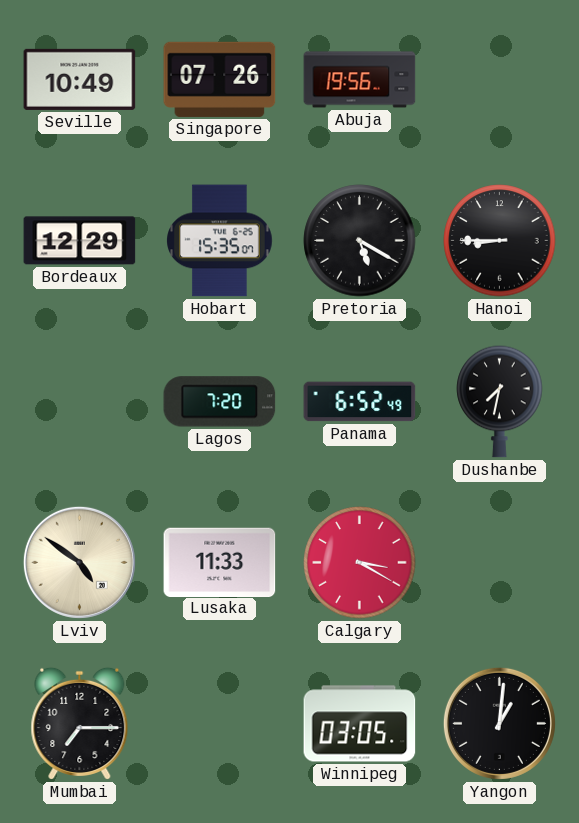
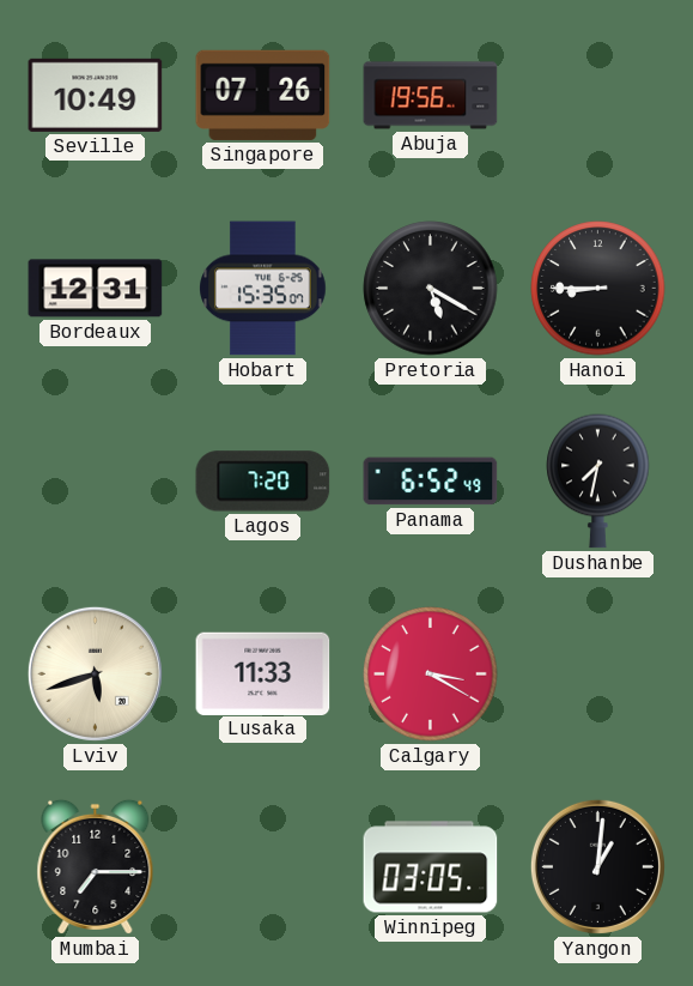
Bordeaux: 12:29 -> 12:31
Lviv: 4:51 -> 5:42
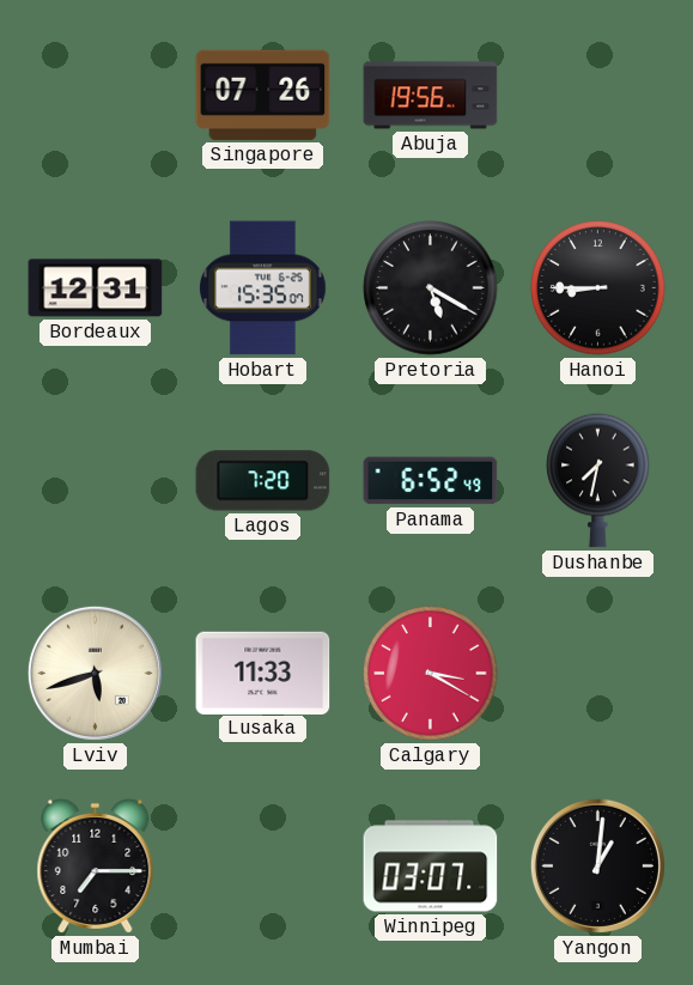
Seville: 10:49 -> none
Winnipeg: 03:05 -> 03:07
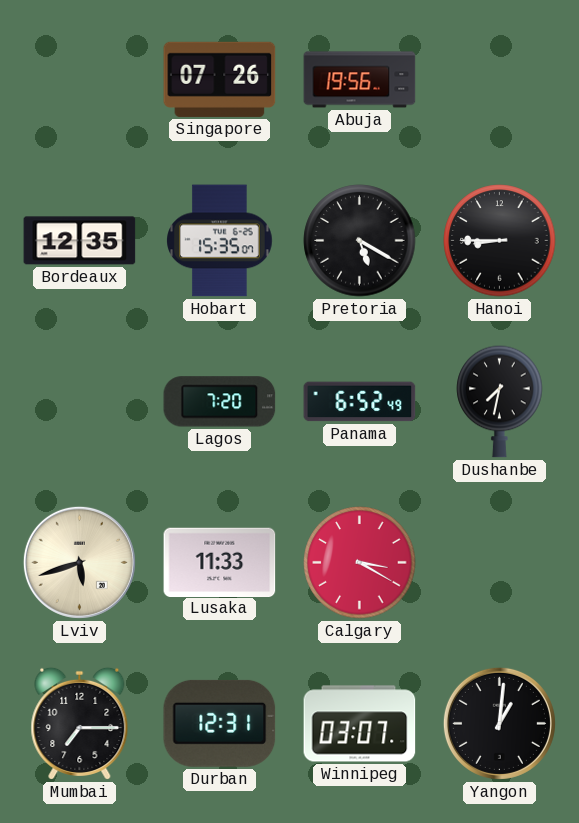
Bordeaux: 12:31 -> 12:35
Durban: none -> 12:31
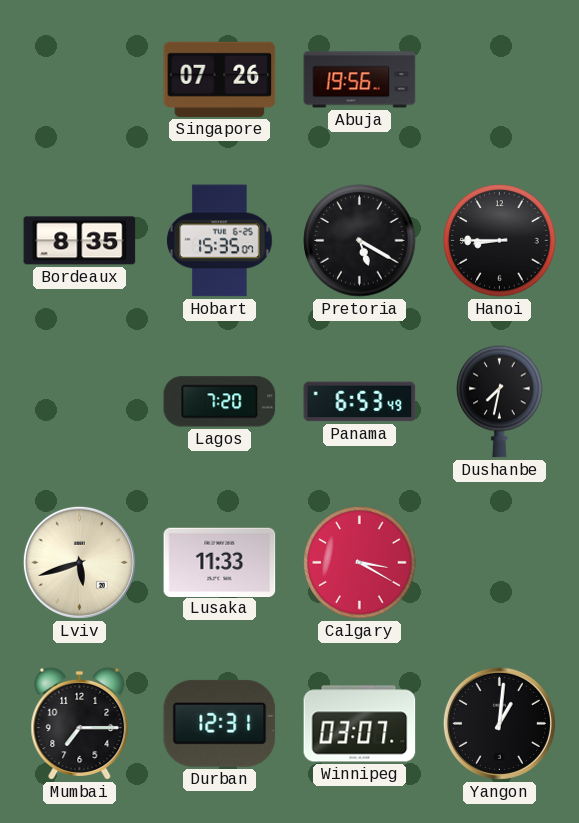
Bordeaux: 12:35 -> 8:35
Panama: 6:52 -> 6:53
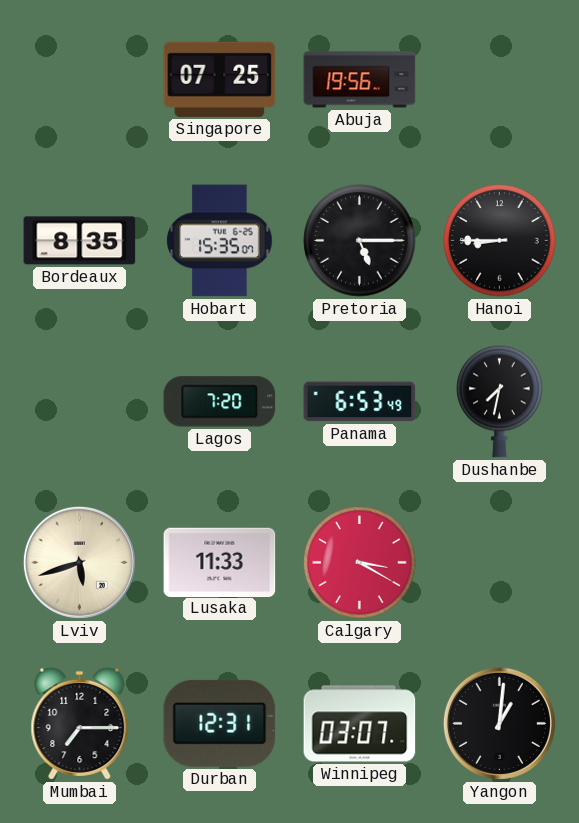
Singapore: 07:26 -> 07:25
Pretoria: 5:20 -> 5:15
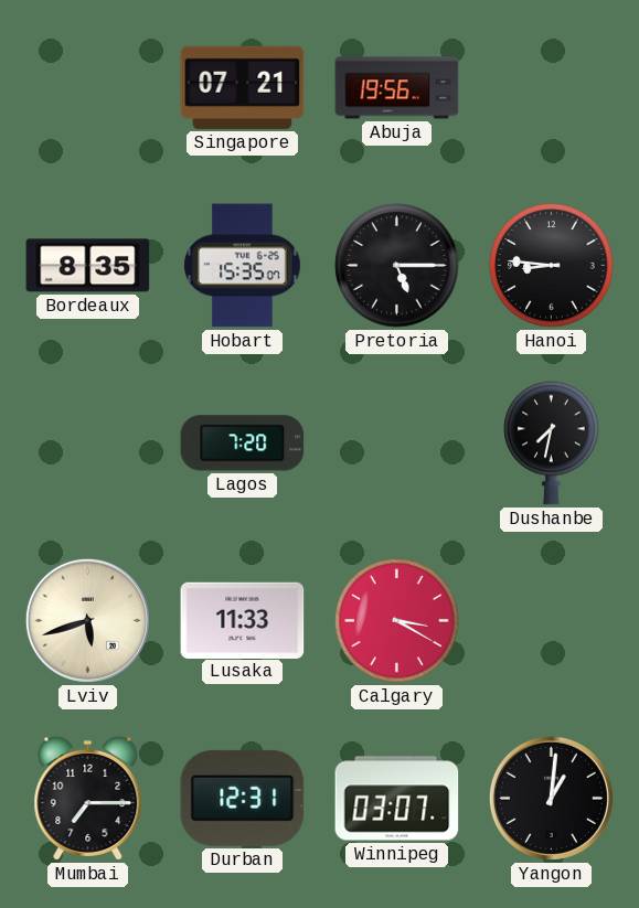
Singapore: 07:25 -> 07:21
Hanoi: 8:45 -> 8:46
Panama: 6:53 -> none
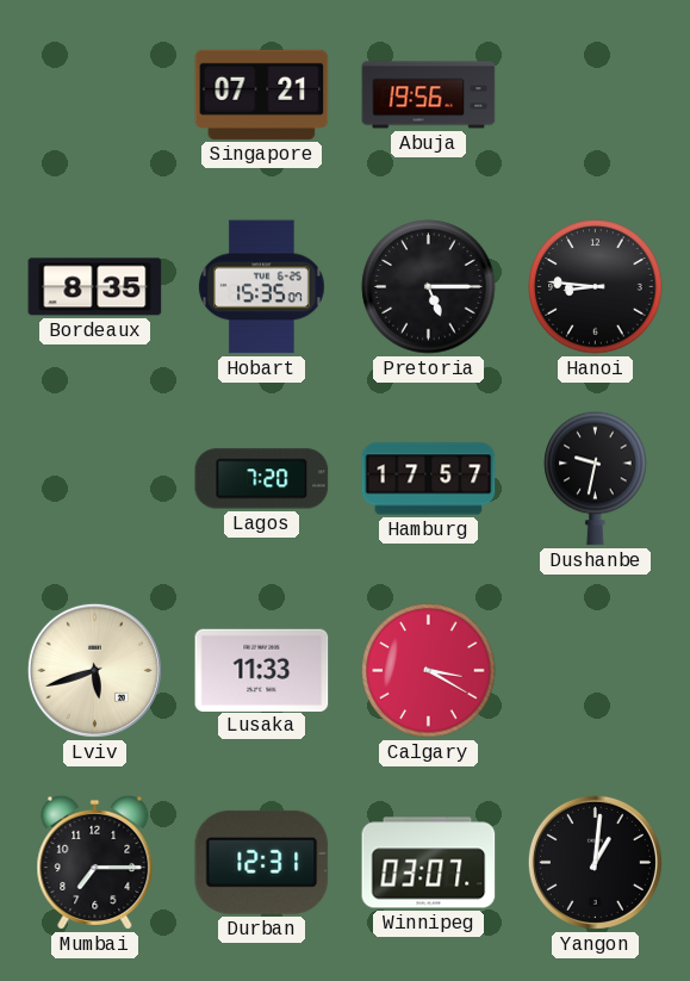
Hamburg: none -> 17:57
Dushanbe: 7:32 -> 9:32
